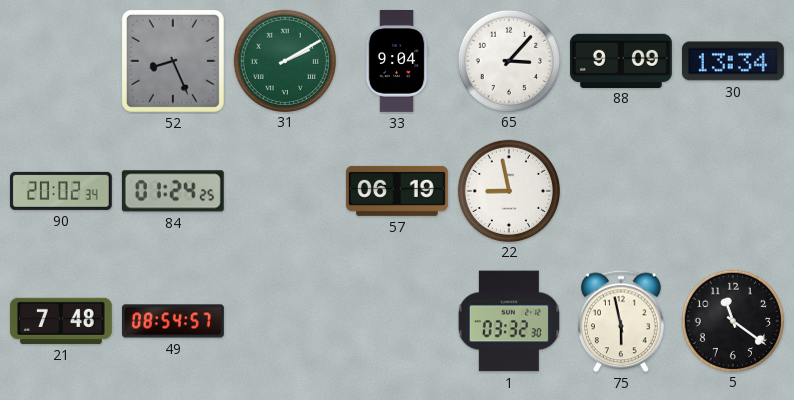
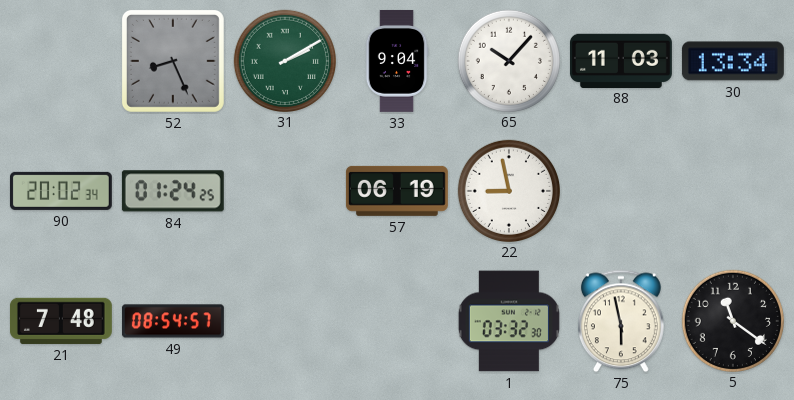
65: 3:07 -> 10:07
88: 9:09 -> 11:03
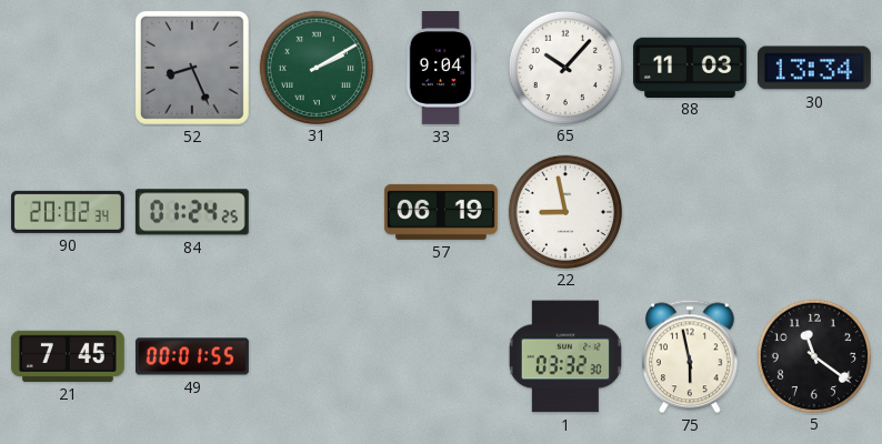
21: 7:48 -> 7:45
49: 08:54 -> 00:01
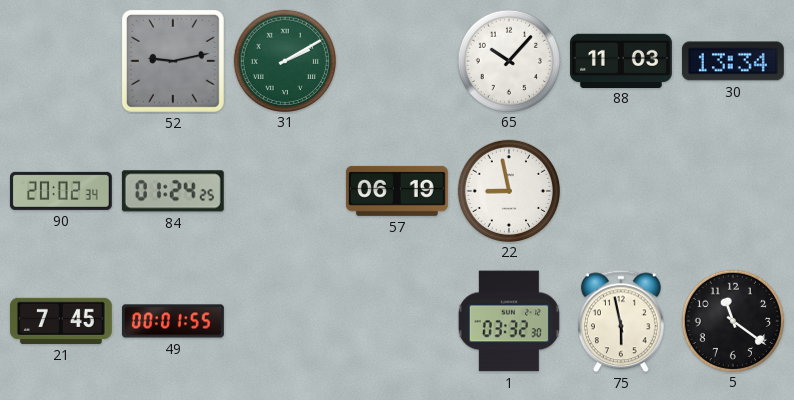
52: 8:26 -> 9:13
33: 9:04 -> none
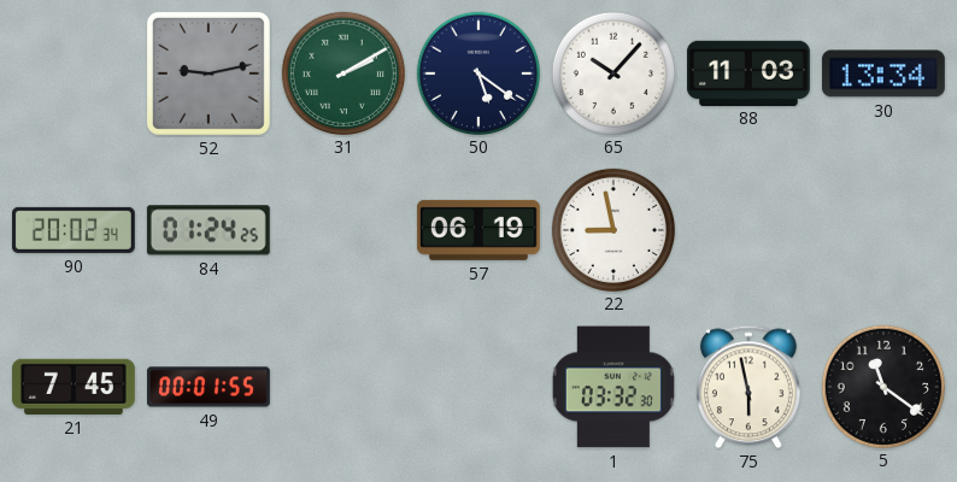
50: none -> 5:21
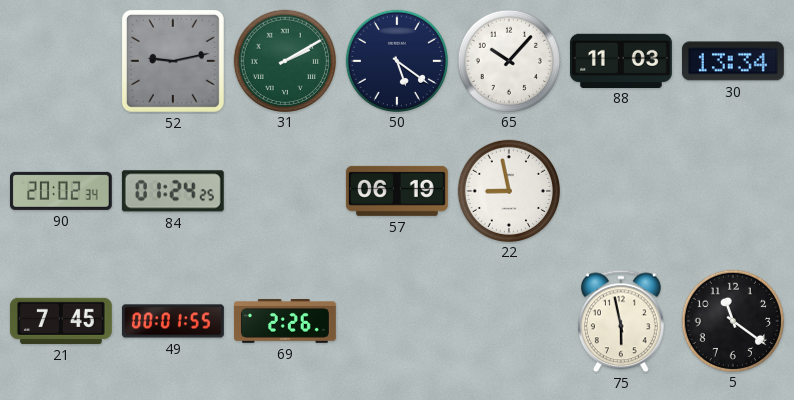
69: none -> 2:26
1: 03:32 -> none
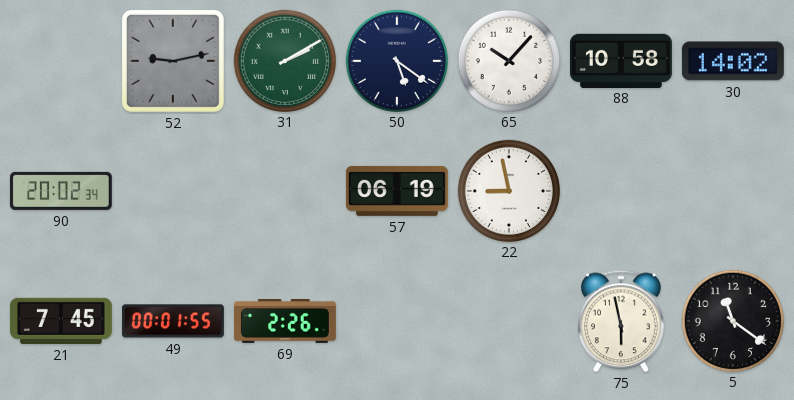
88: 11:03 -> 10:58
30: 13:34 -> 14:02
84: 01:24 -> none
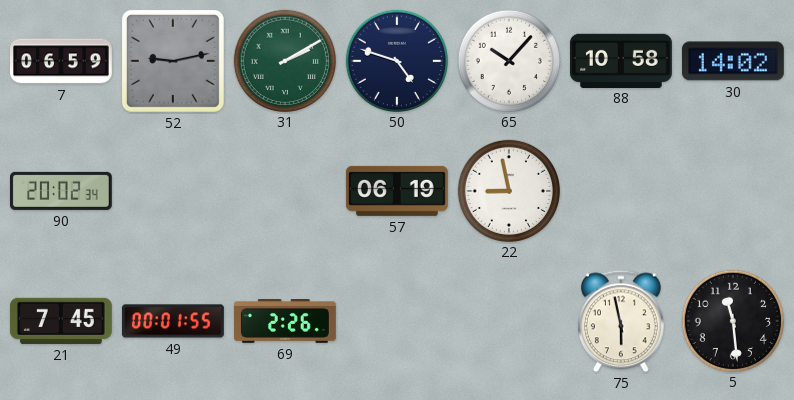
7: none -> 06:59
50: 5:21 -> 4:48
5: 11:21 -> 11:29
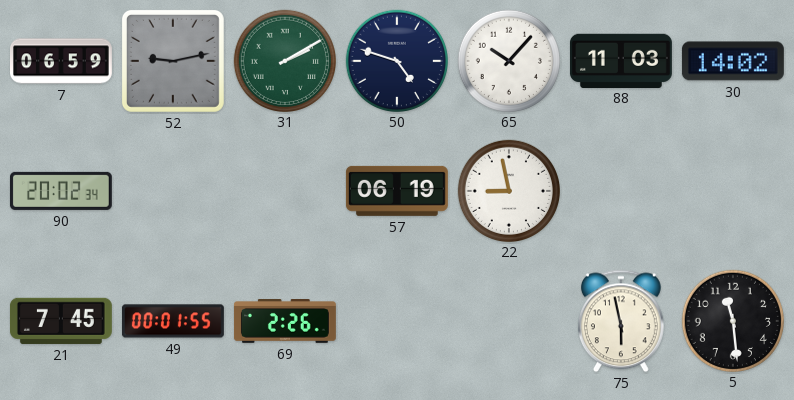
88: 10:58 -> 11:03
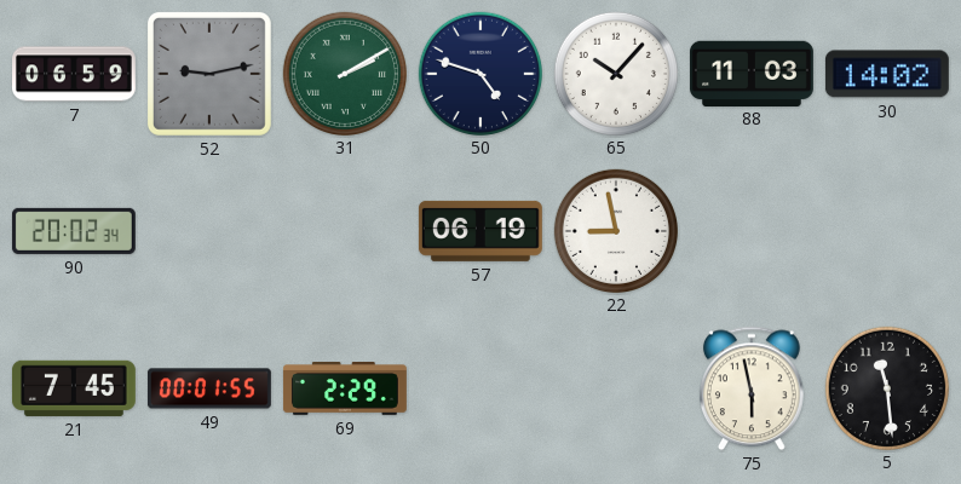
69: 2:26 -> 2:29
